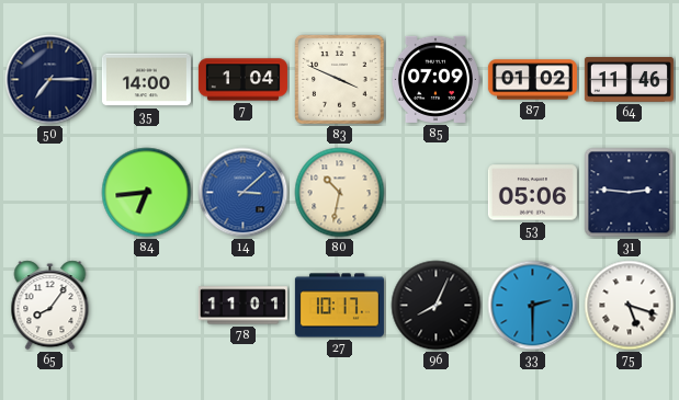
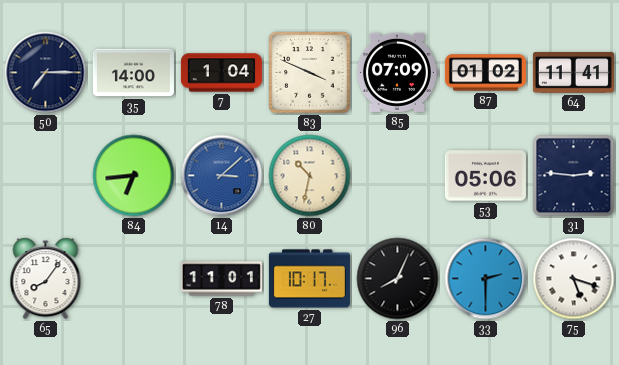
64: 11:46 -> 11:41
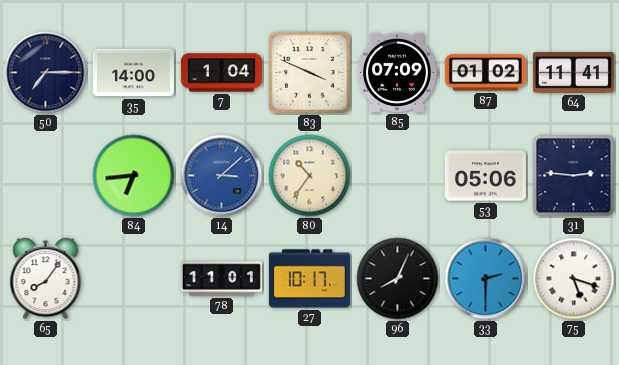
80: 10:32 -> 10:36
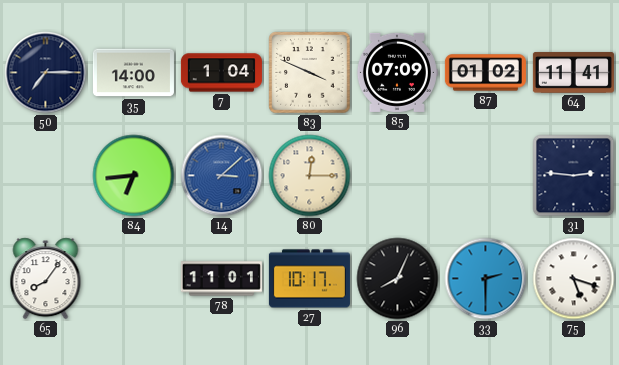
80: 10:36 -> 12:15
53: 05:06 -> none
